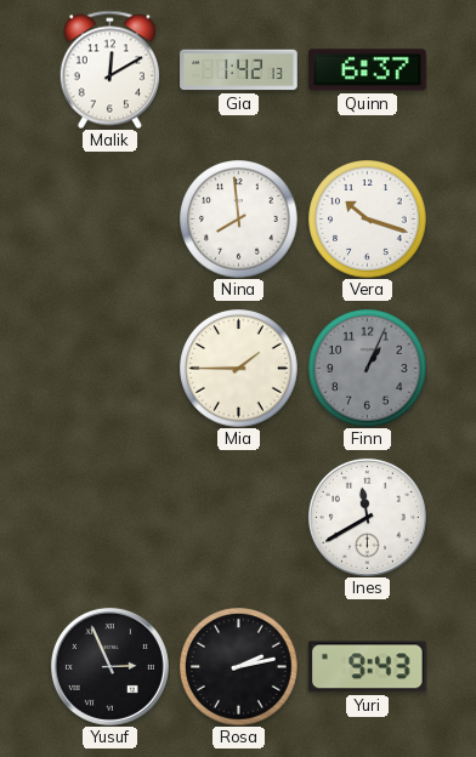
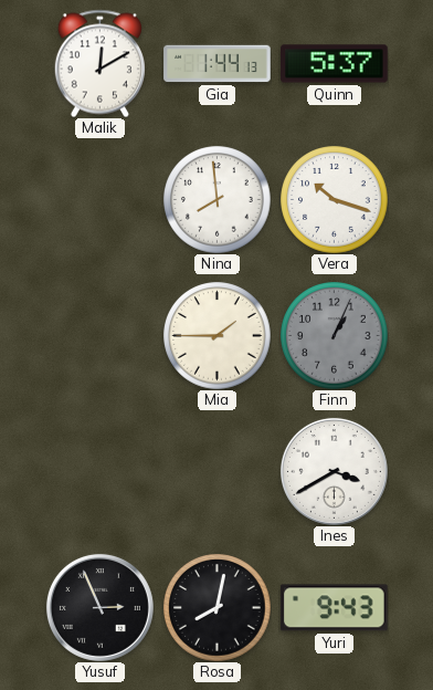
Gia: 1:42 -> 1:44
Quinn: 6:37 -> 5:37
Ines: 11:40 -> 3:40
Rosa: 2:13 -> 8:02
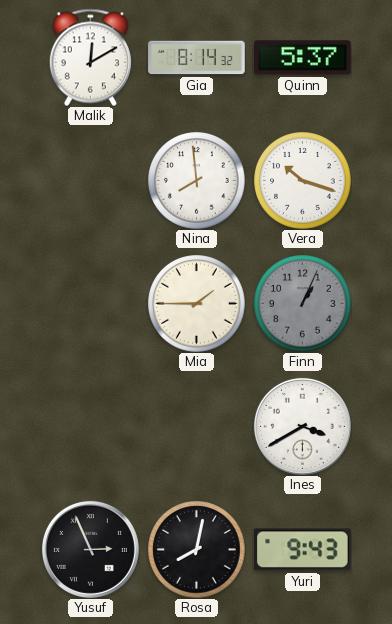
Gia: 1:44 -> 8:14
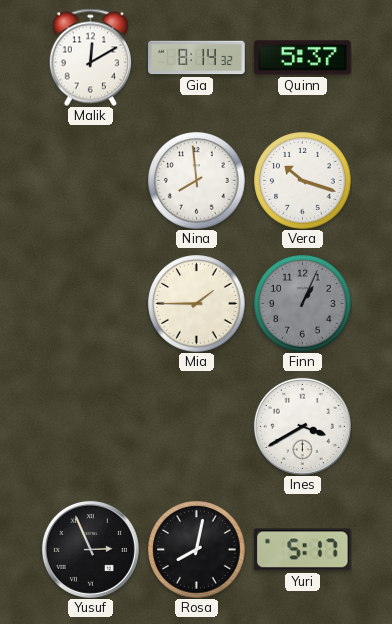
Yuri: 9:43 -> 5:17
